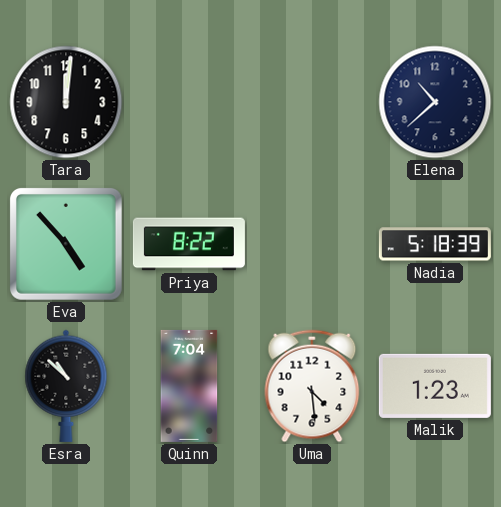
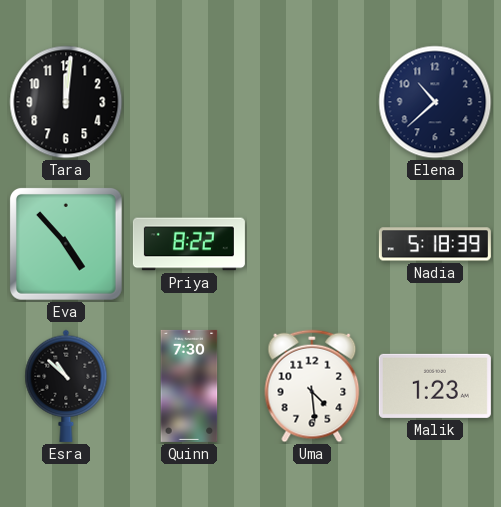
Quinn: 7:04 -> 7:30
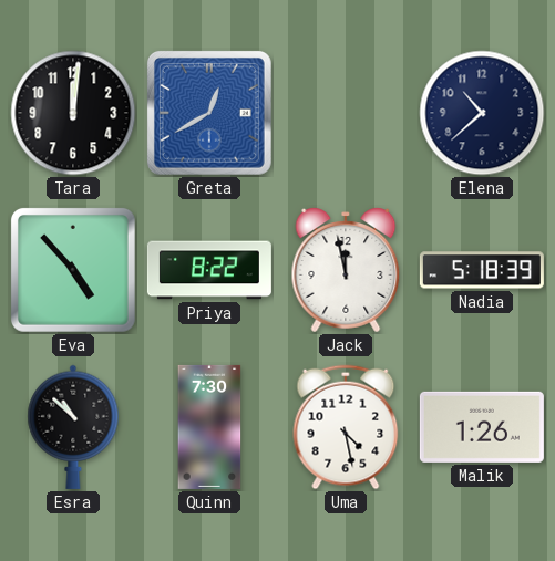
Greta: none -> 12:40
Jack: none -> 11:58
Uma: 4:29 -> 4:28
Malik: 1:23 -> 1:26
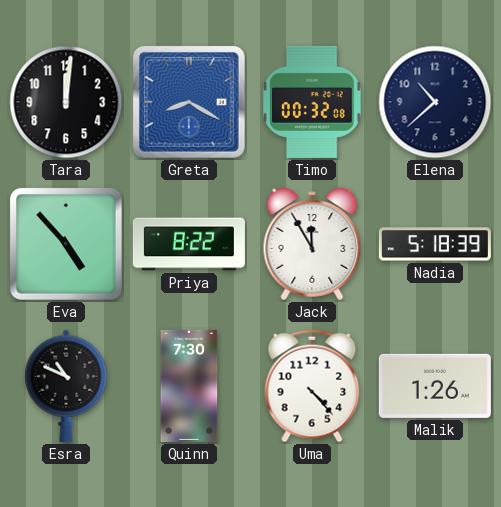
Greta: 12:40 -> 8:20
Timo: none -> 00:32
Jack: 11:58 -> 11:55
Esra: 10:52 -> 10:49
Uma: 4:28 -> 4:23
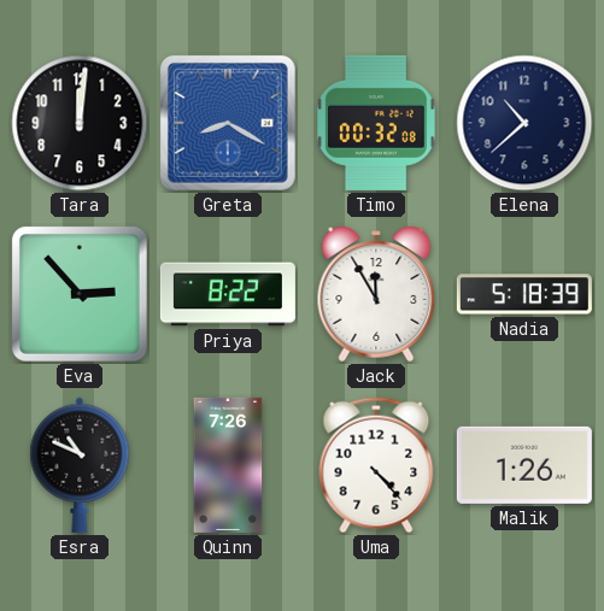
Eva: 4:53 -> 2:53
Quinn: 7:30 -> 7:26
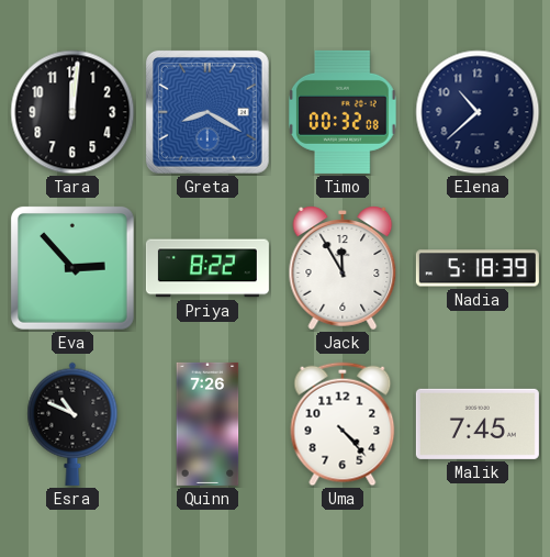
Malik: 1:26 -> 7:45
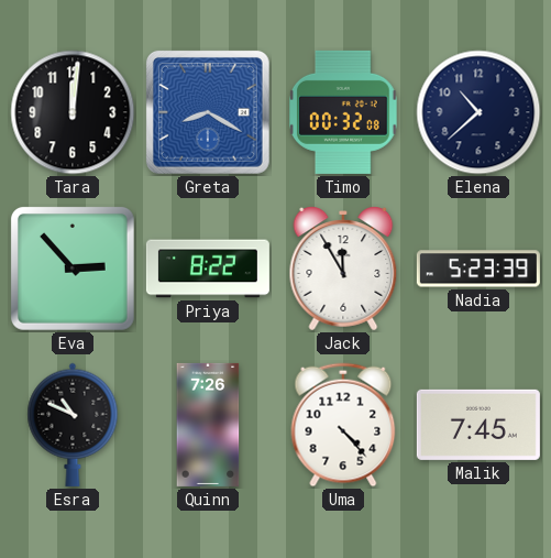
Nadia: 5:18 -> 5:23
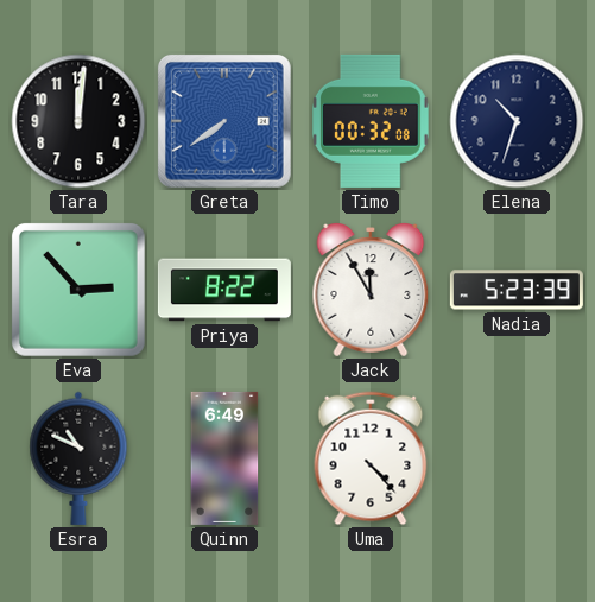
Greta: 8:20 -> 7:39
Elena: 10:38 -> 10:33
Quinn: 7:26 -> 6:49
Malik: 7:45 -> none
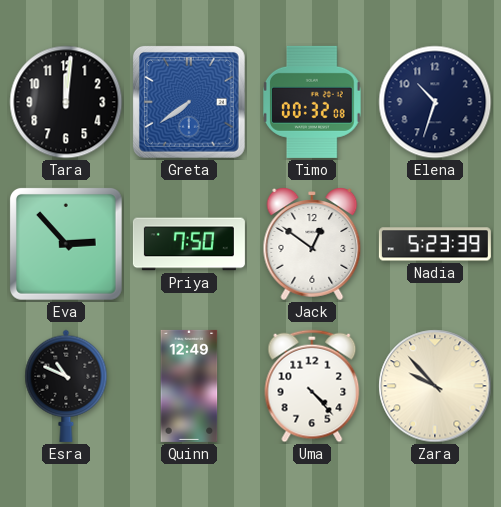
Priya: 8:22 -> 7:50
Jack: 11:55 -> 12:51
Quinn: 6:49 -> 12:49
Zara: none -> 9:53
